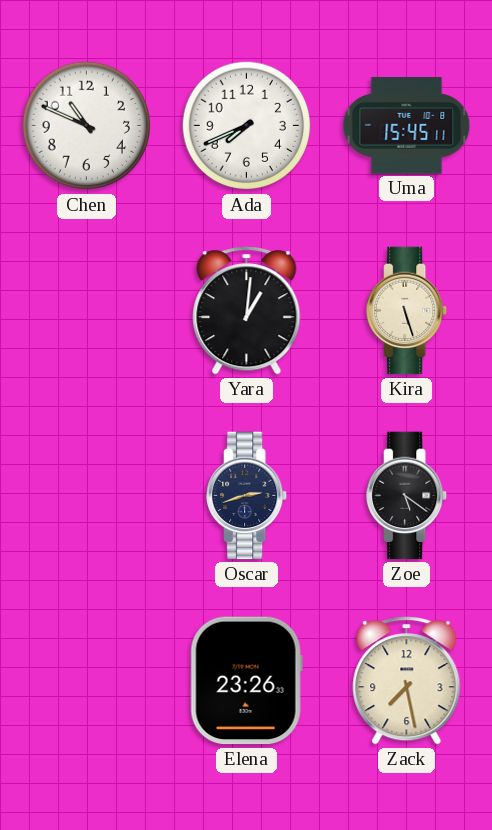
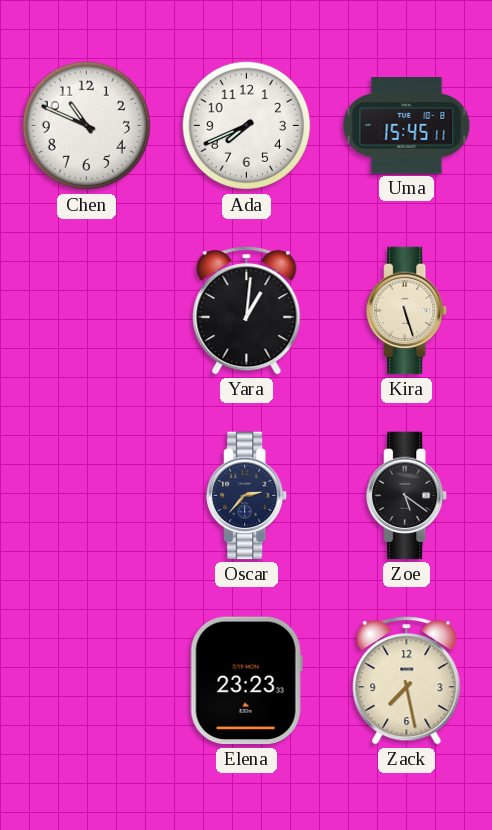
Oscar: 2:42 -> 2:37
Elena: 23:26 -> 23:23
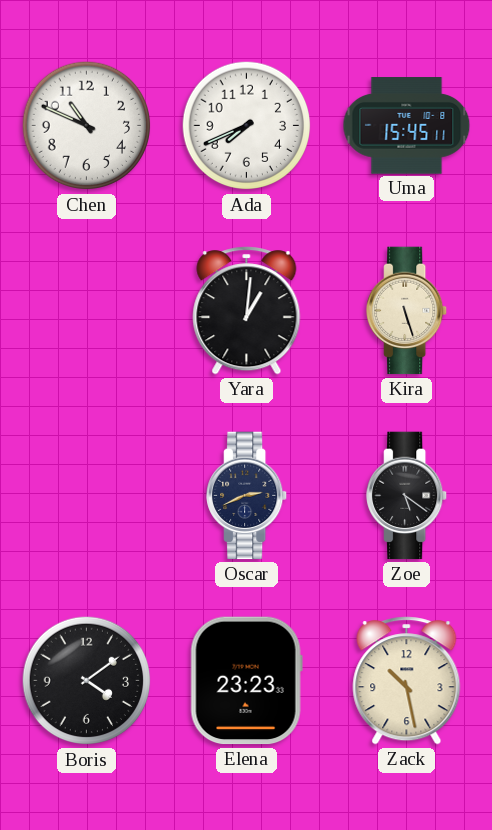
Oscar: 2:37 -> 2:41
Boris: none -> 4:09
Zack: 7:28 -> 10:28
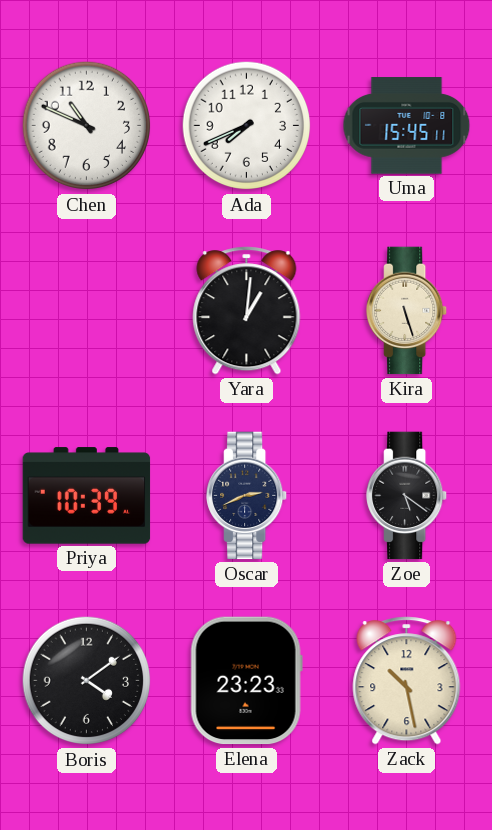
Priya: none -> 10:39
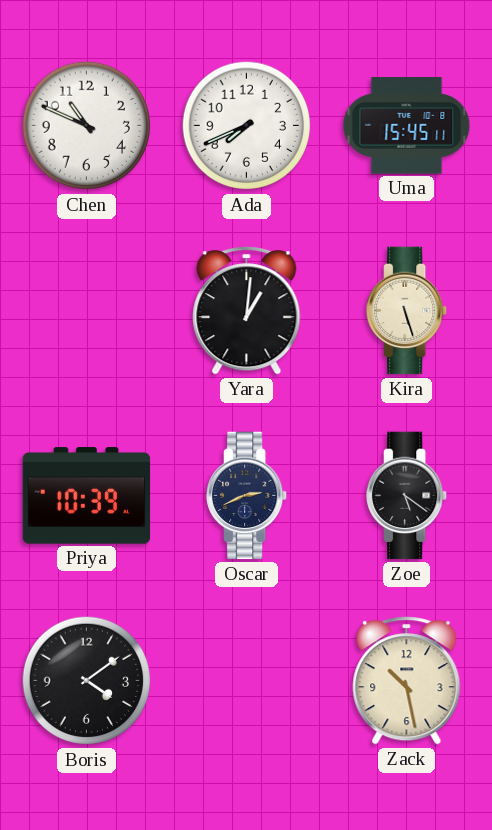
Elena: 23:23 -> none
